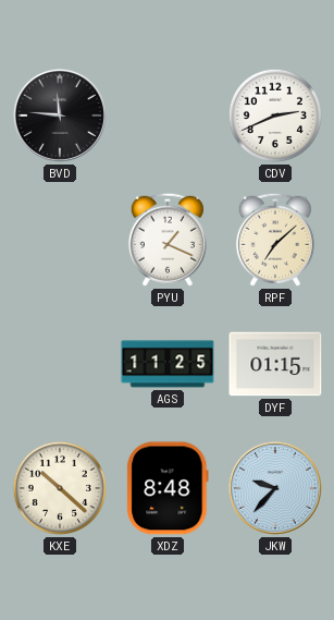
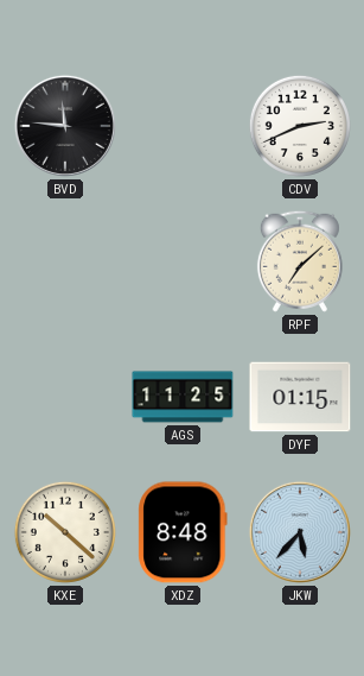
PYU: 1:19 -> none
JKW: 9:37 -> 5:37
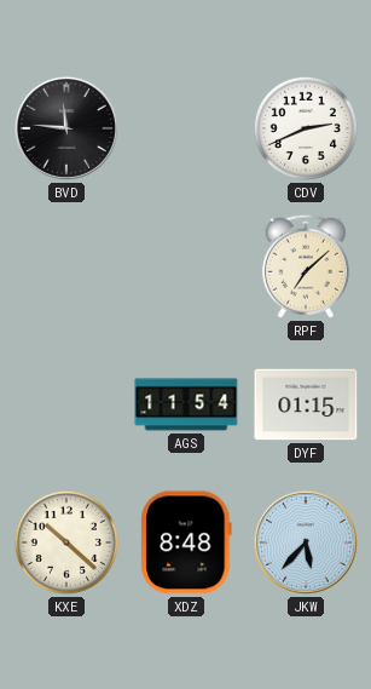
AGS: 11:25 -> 11:54
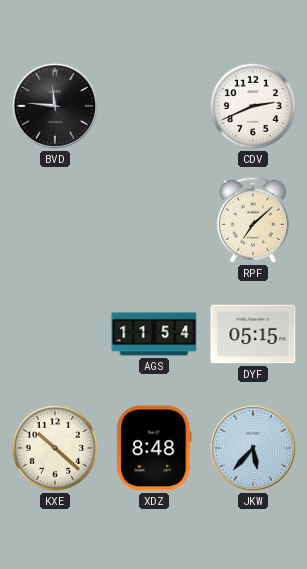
DYF: 01:15 -> 05:15
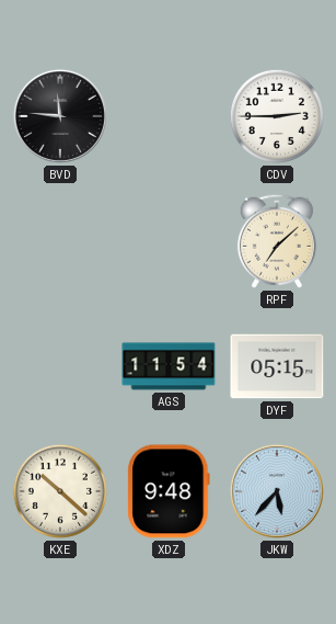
CDV: 2:41 -> 2:45
XDZ: 8:48 -> 9:48
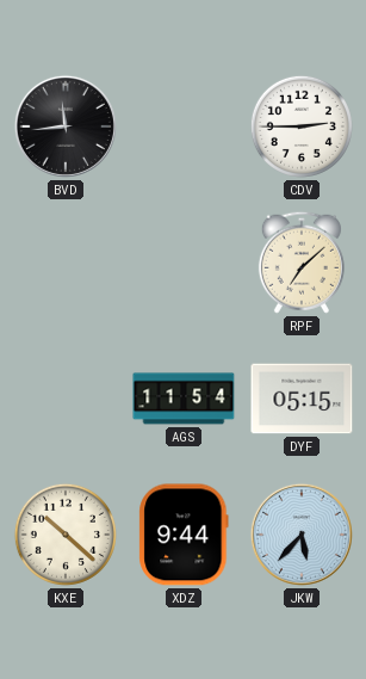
BVD: 11:46 -> 11:44
XDZ: 9:48 -> 9:44
